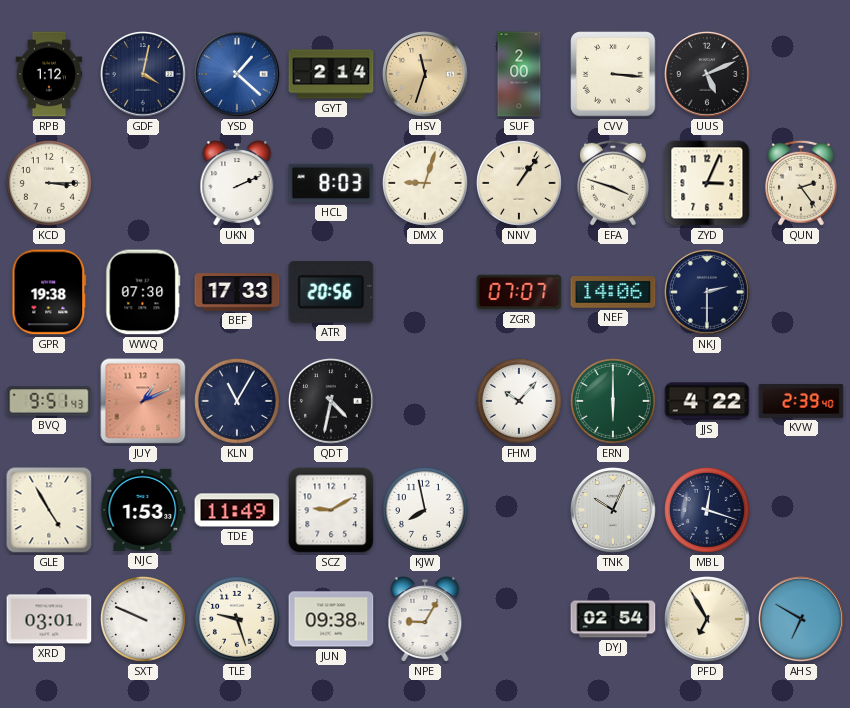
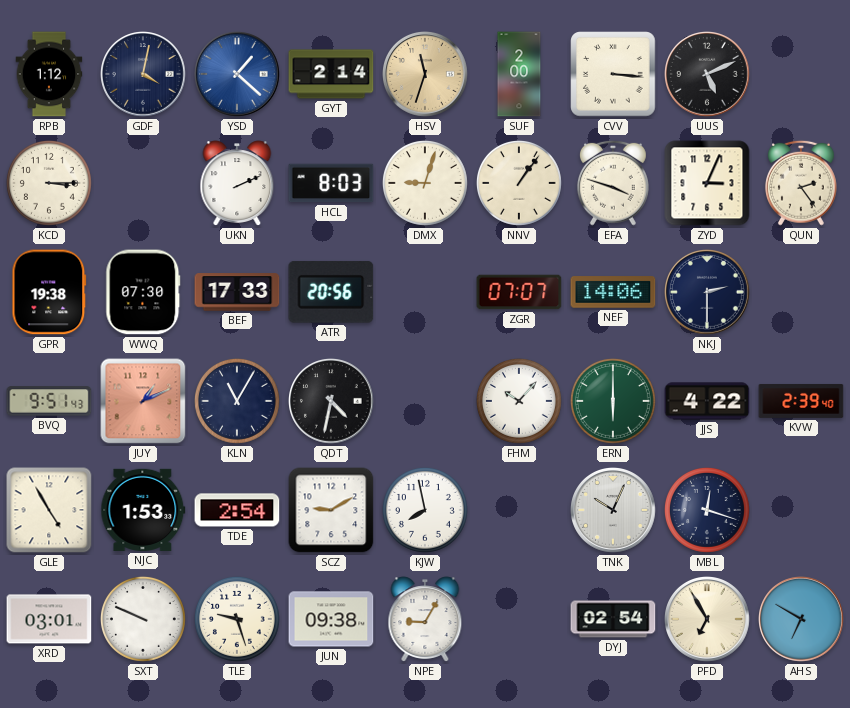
TDE: 11:49 -> 2:54
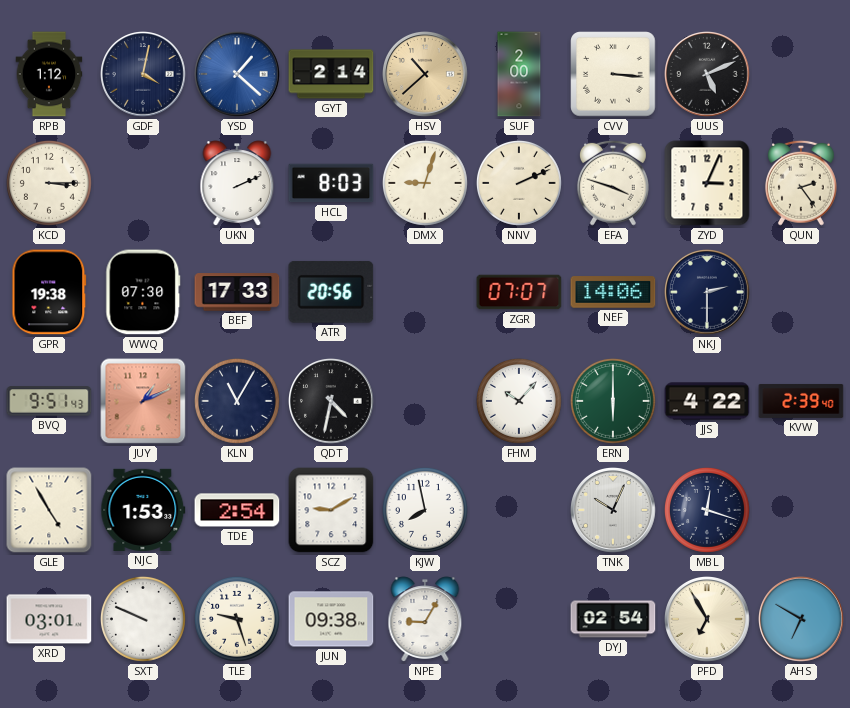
HSV: 11:33 -> 10:38
NNV: 1:06 -> 2:11
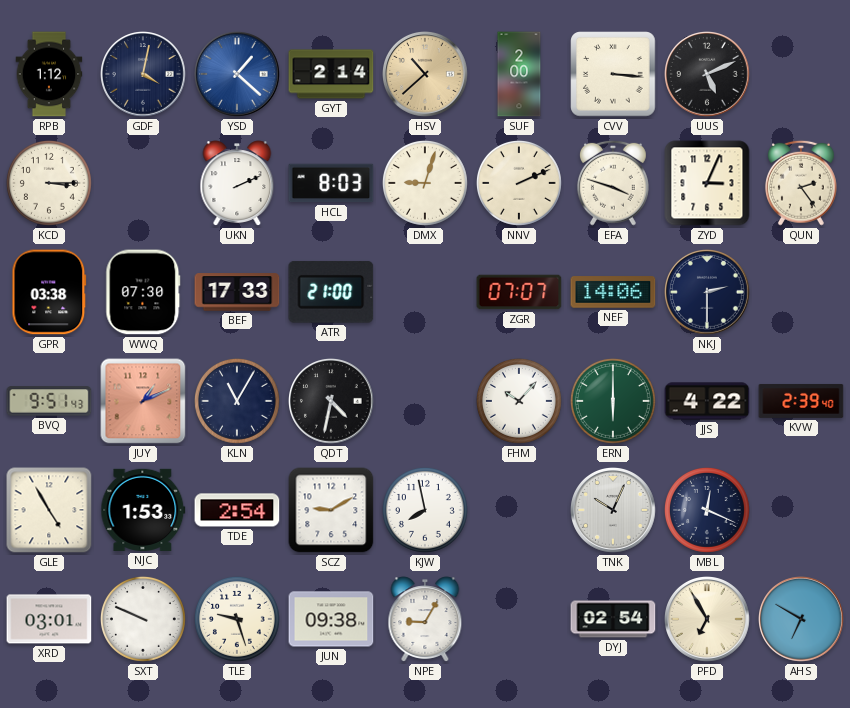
GPR: 19:38 -> 03:38
ATR: 20:56 -> 21:00
MBL: 12:18 -> 12:19
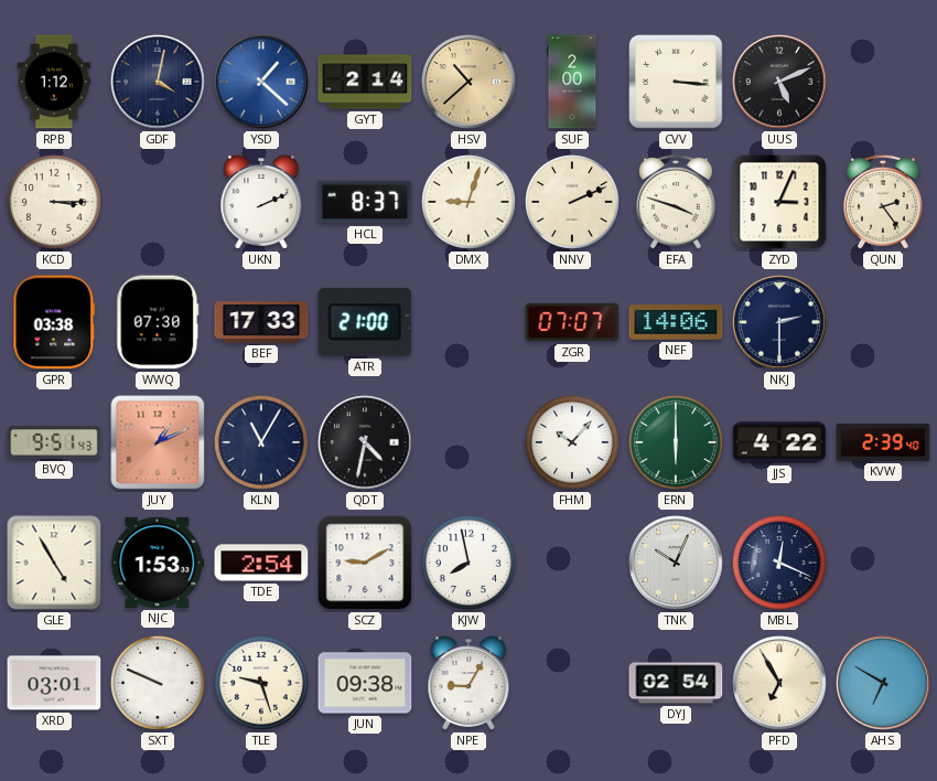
HCL: 8:03 -> 8:37
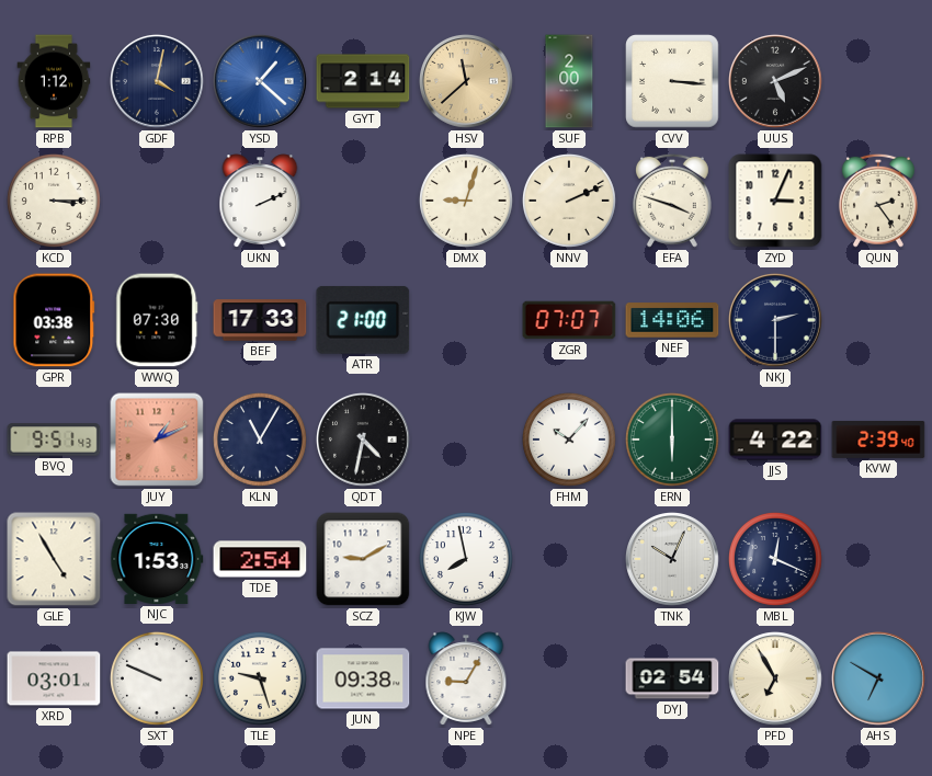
HSV: 10:38 -> 11:38
HCL: 8:37 -> none
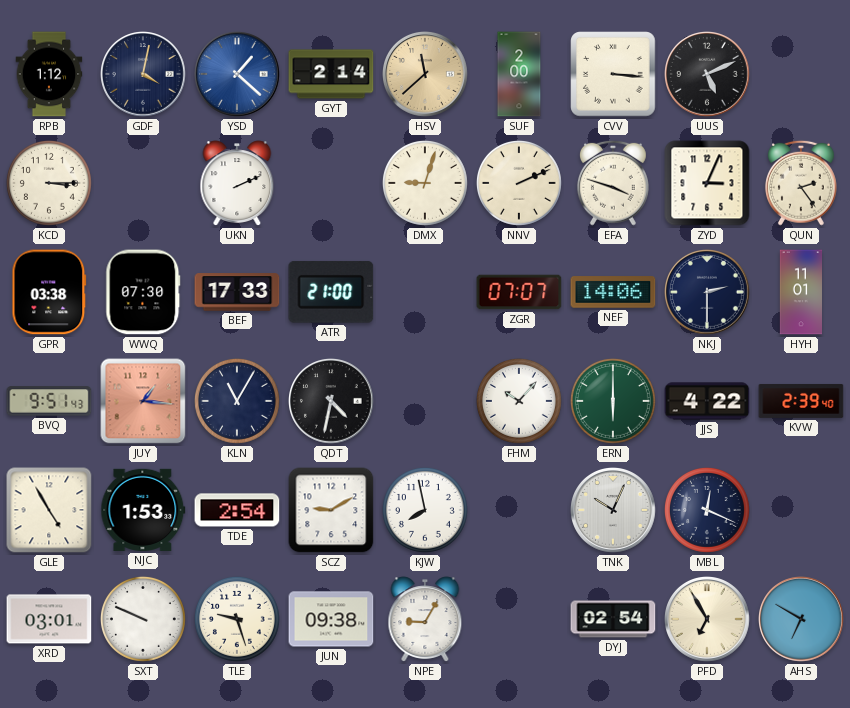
HYH: none -> 11:01
JUY: 1:11 -> 1:16
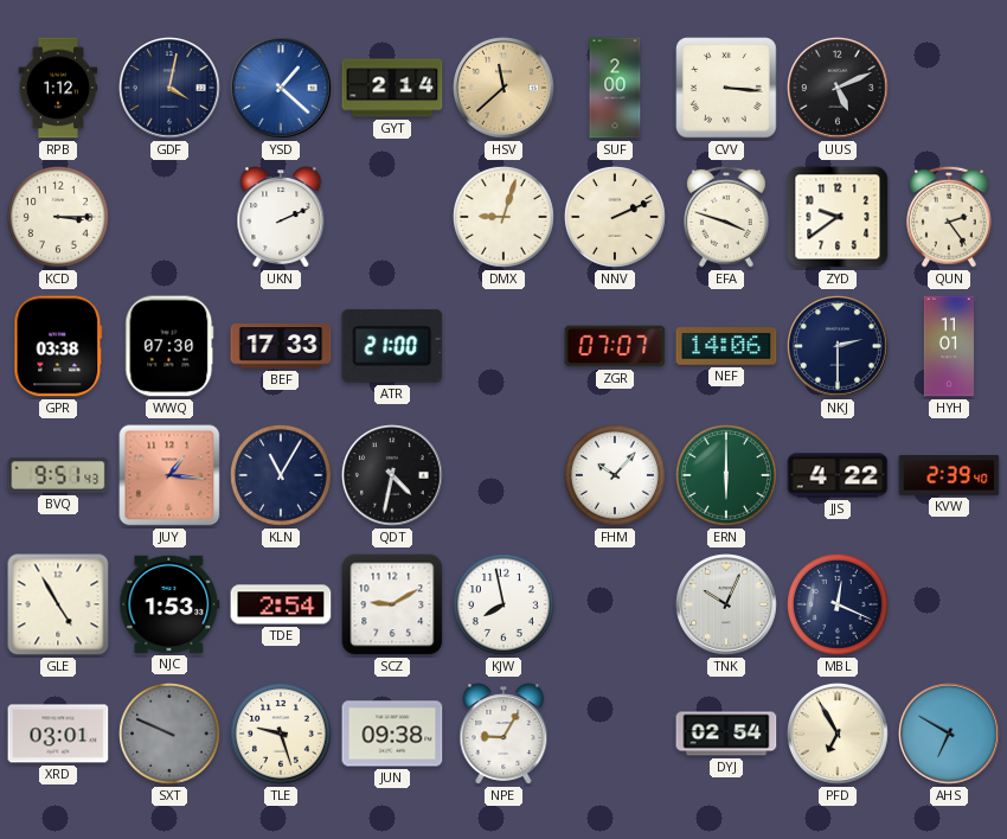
ZYD: 3:04 -> 9:39
SXT dial: white -> grey
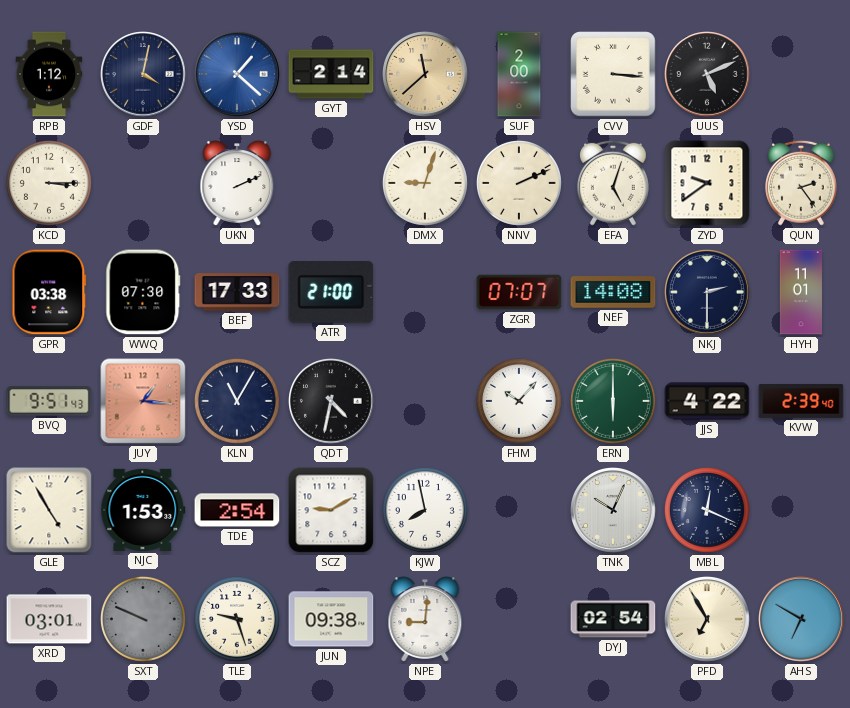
EFA: 3:48 -> 5:03
NEF: 14:06 -> 14:08
NPE: 9:05 -> 9:01
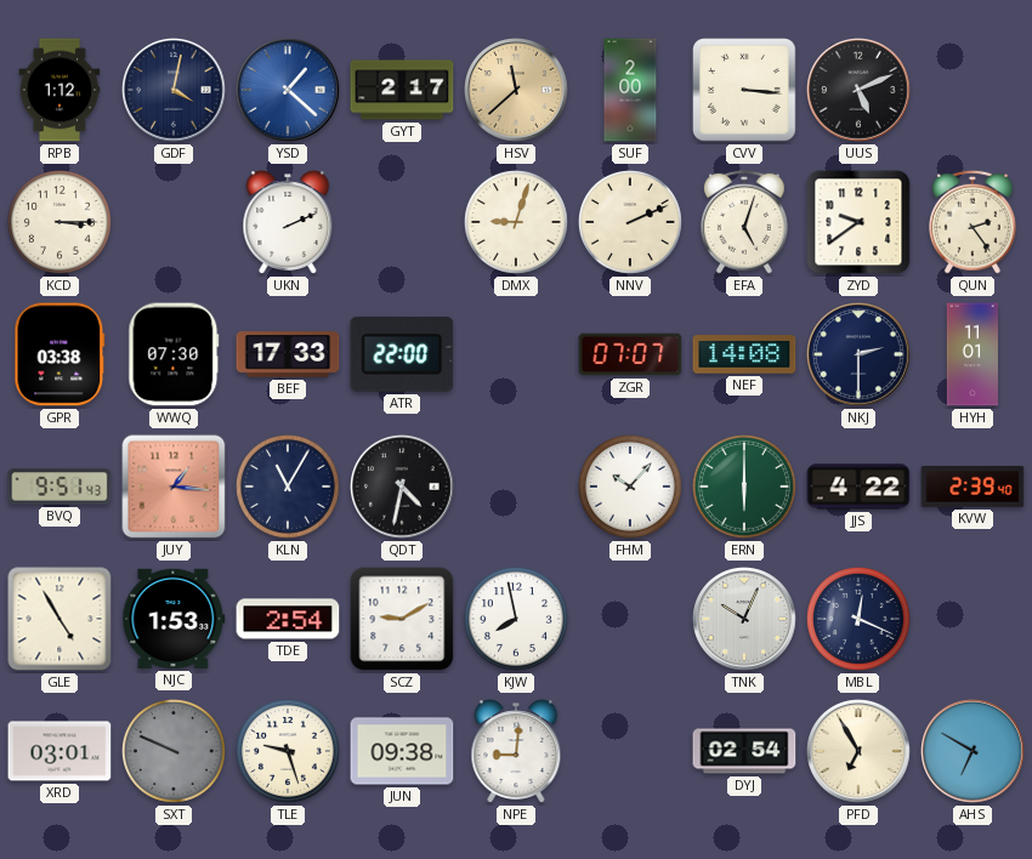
GYT: 2:14 -> 2:17
ATR: 21:00 -> 22:00
